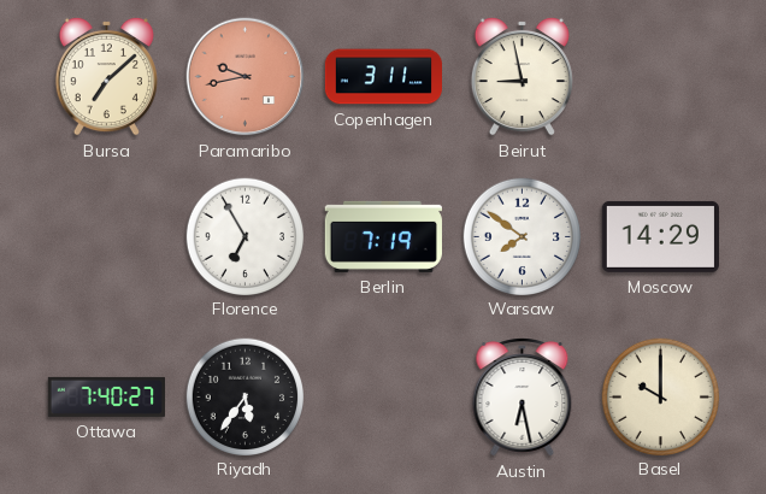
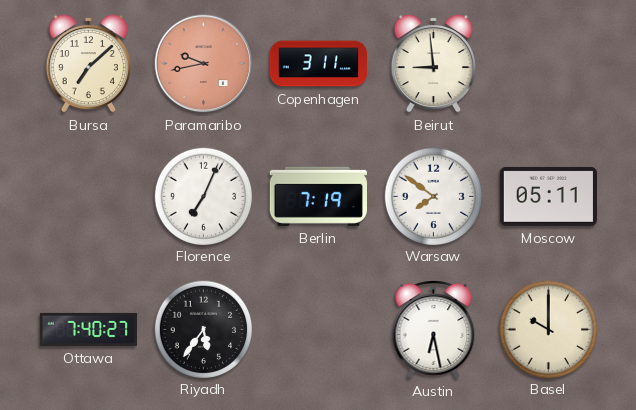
Beirut: 8:58 -> 8:59
Florence: 6:55 -> 7:04
Moscow: 14:29 -> 05:11
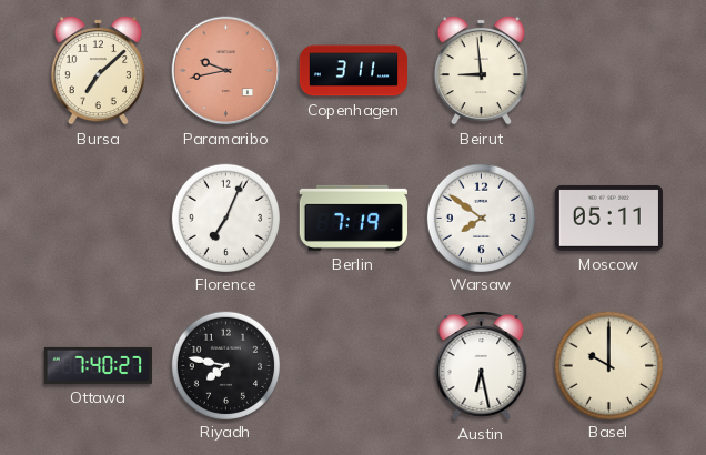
Riyadh: 5:36 -> 7:47
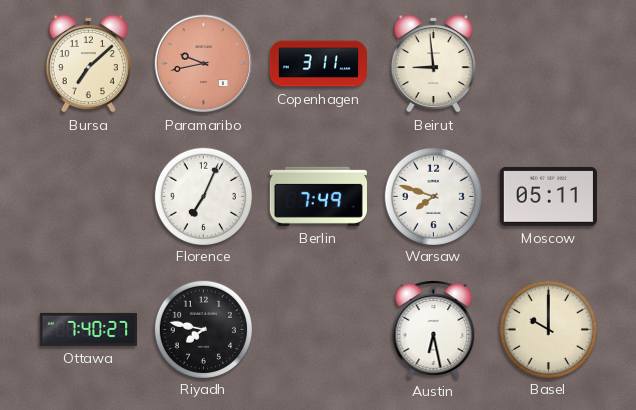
Berlin: 7:19 -> 7:49
Warsaw: 7:51 -> 7:48
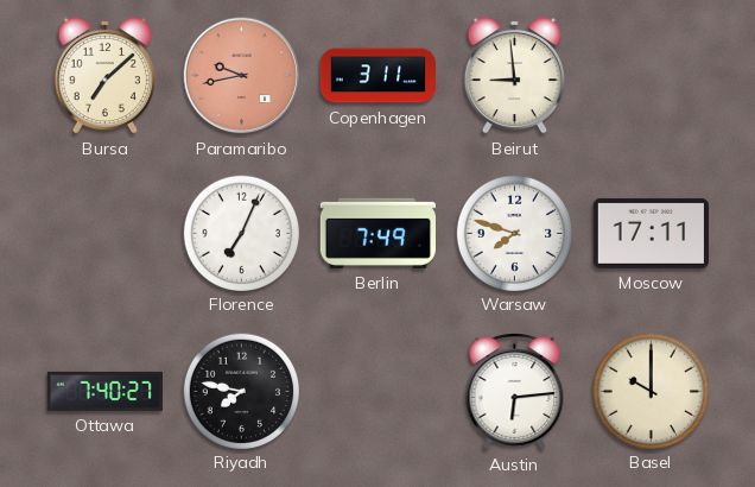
Moscow: 05:11 -> 17:11
Austin: 6:28 -> 6:14
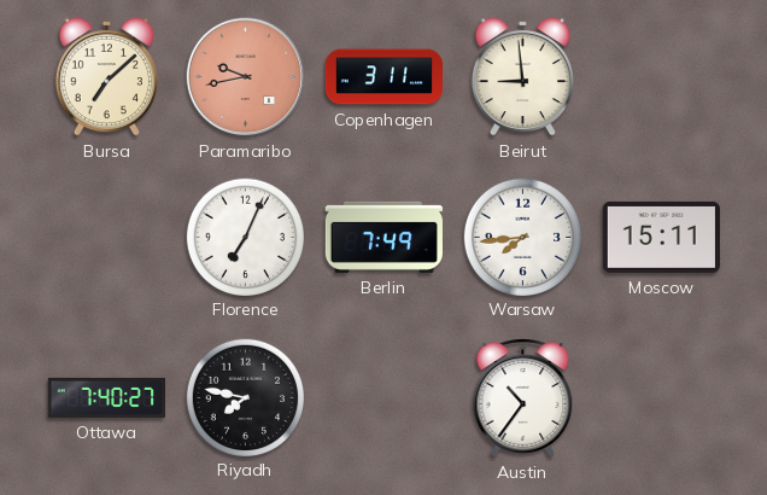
Warsaw: 7:48 -> 7:44
Moscow: 17:11 -> 15:11
Austin: 6:14 -> 10:36
Basel: 10:00 -> none
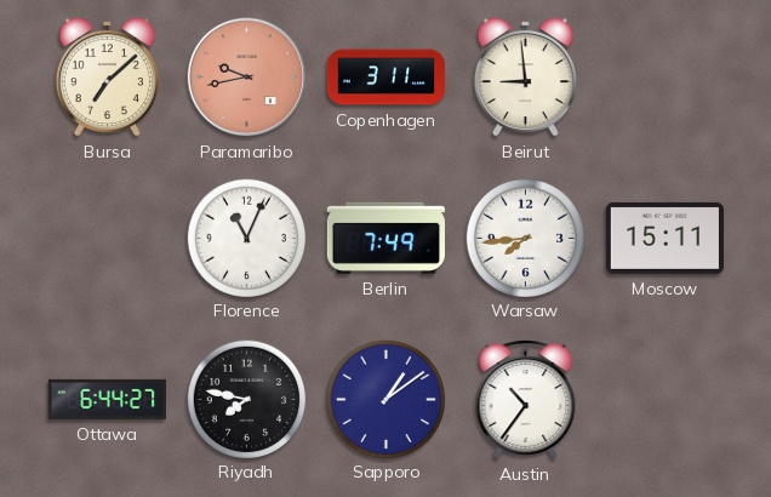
Florence: 7:04 -> 11:04
Ottawa: 7:40 -> 6:44
Sapporo: none -> 1:09
